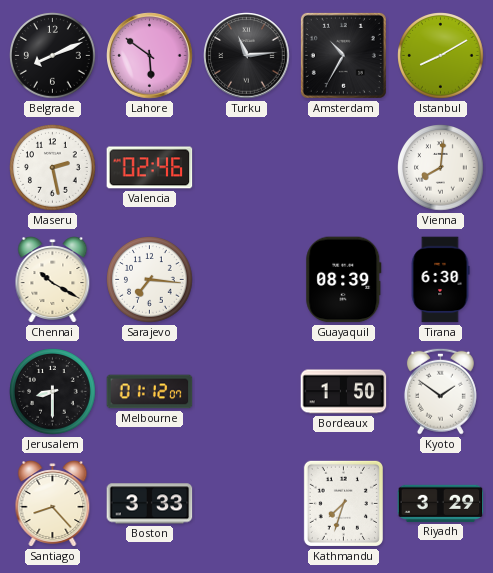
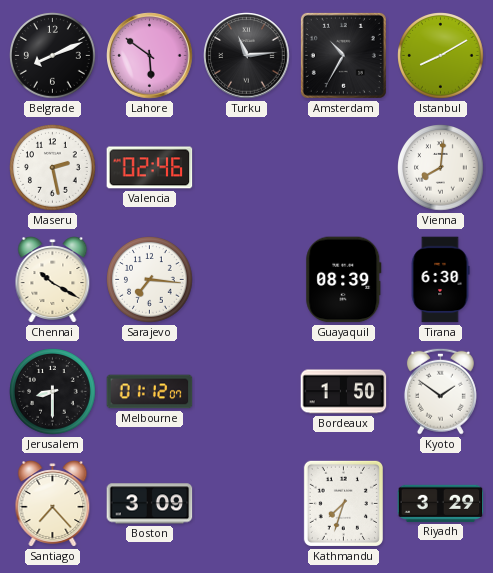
Santiago: 8:23 -> 7:23
Boston: 3:33 -> 3:09
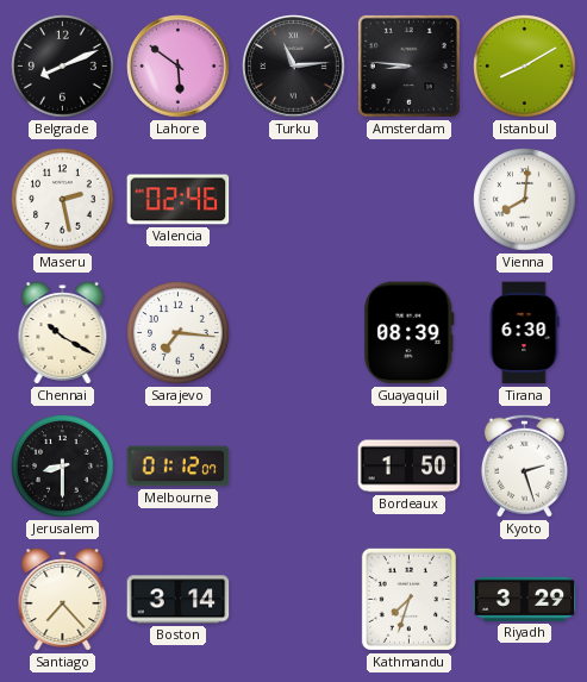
Amsterdam: 10:35 -> 8:46
Kyoto: 1:51 -> 2:27
Boston: 3:09 -> 3:14
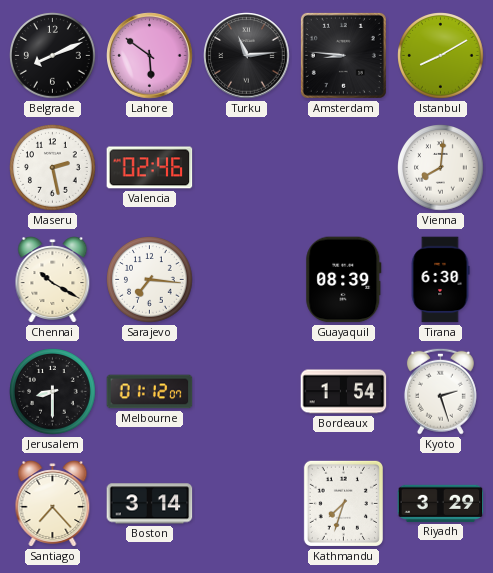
Bordeaux: 1:50 -> 1:54
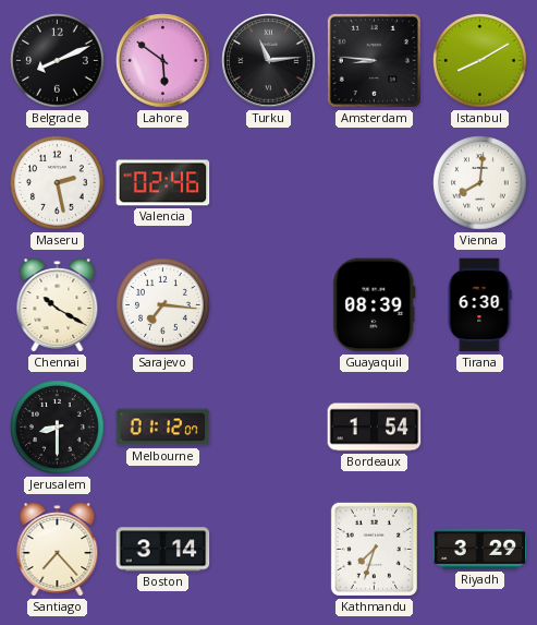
Kyoto: 2:27 -> none
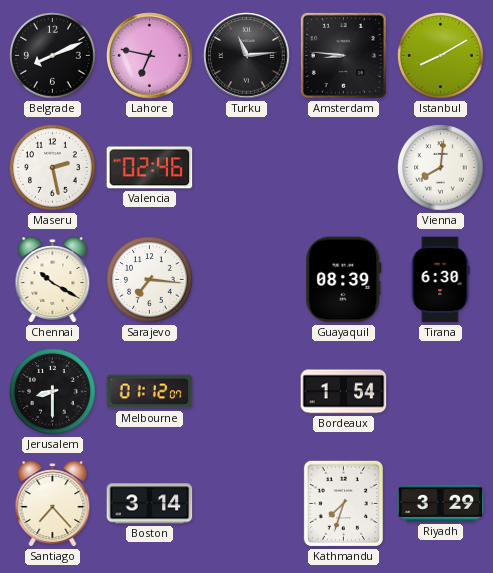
Lahore: 5:51 -> 6:47
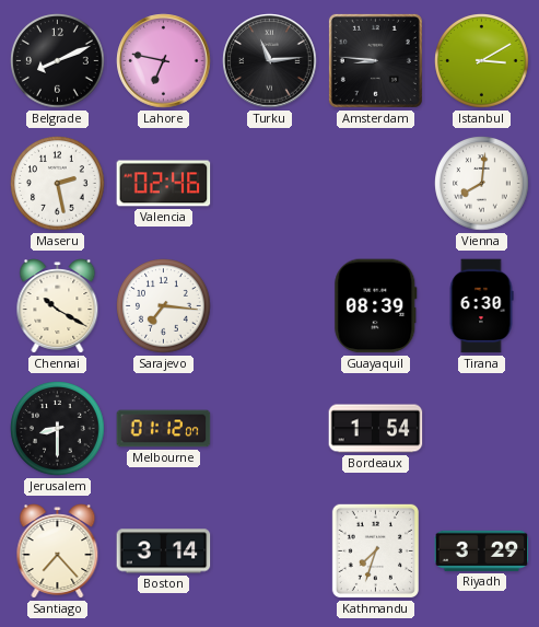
Istanbul: 8:10 -> 3:10
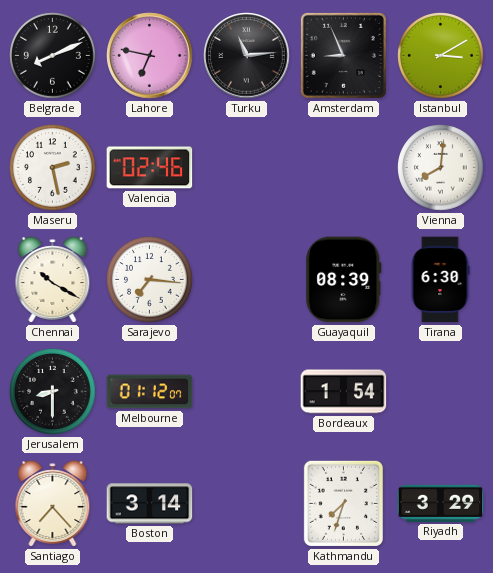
Amsterdam: 8:46 -> 8:56
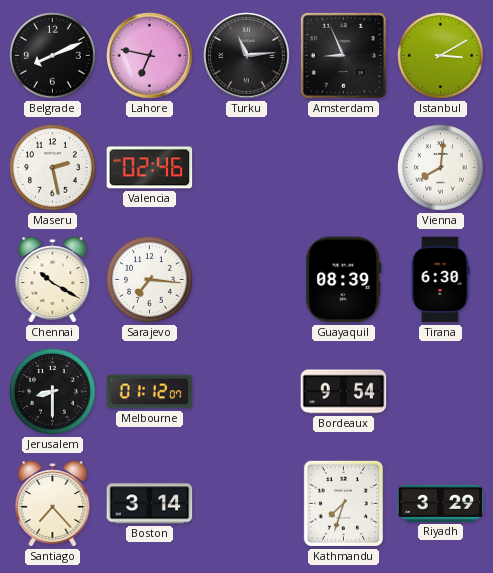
Bordeaux: 1:54 -> 9:54
